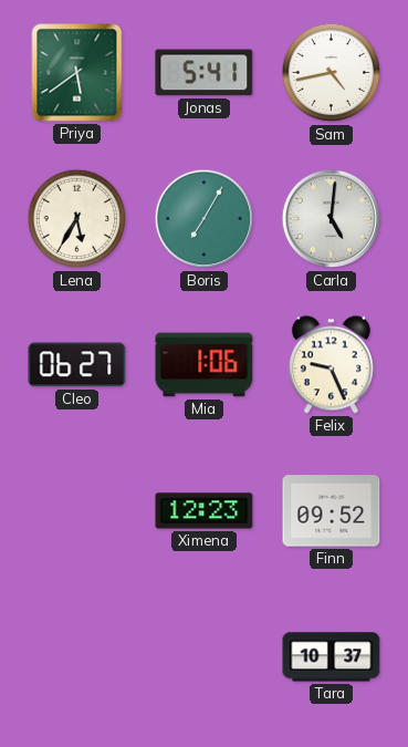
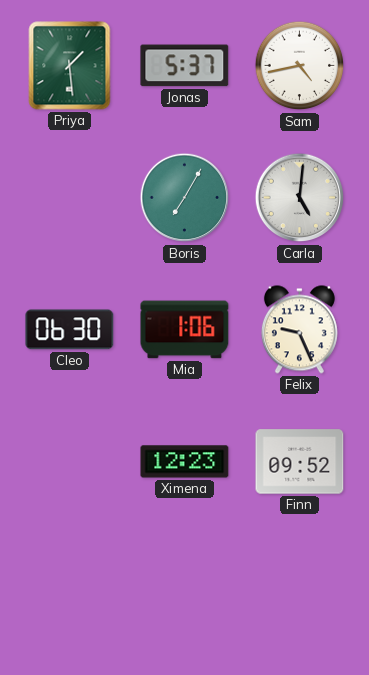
Priya: 5:39 -> 1:29
Jonas: 5:41 -> 5:37
Lena: 5:35 -> none
Cleo: 06:27 -> 06:30
Tara: 10:37 -> none
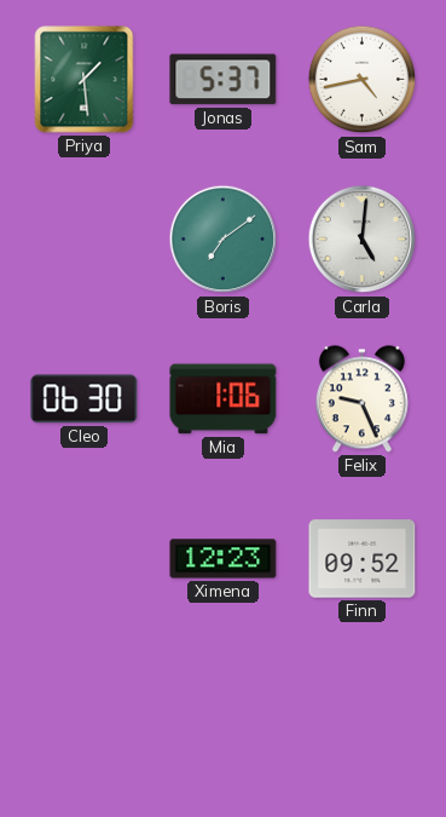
Boris: 7:05 -> 7:09
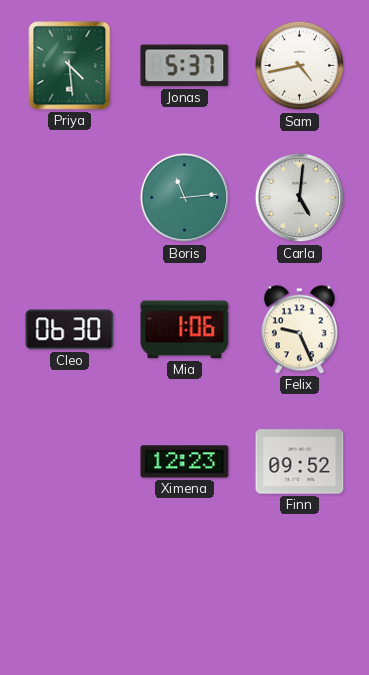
Priya: 1:29 -> 4:29
Boris: 7:09 -> 11:14
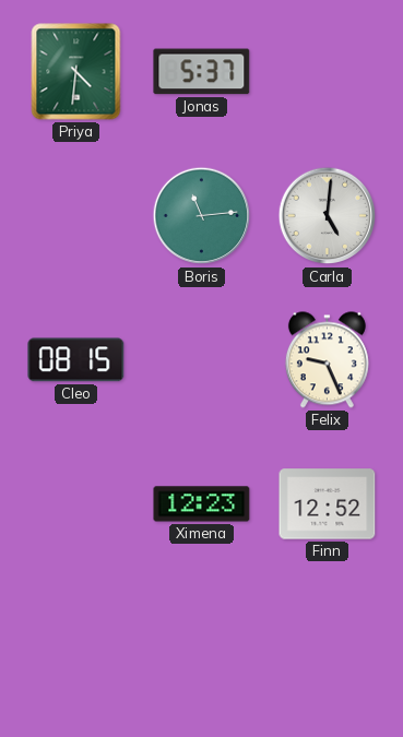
Priya: 4:29 -> 4:31
Sam: 4:43 -> none
Cleo: 06:30 -> 08:15
Mia: 1:06 -> none
Finn: 09:52 -> 12:52
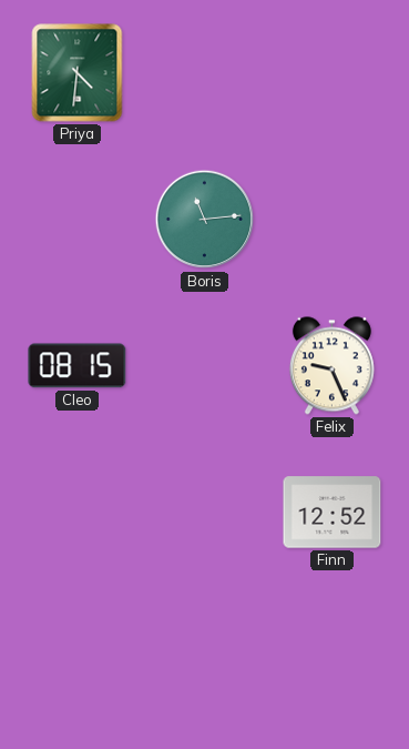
Jonas: 5:37 -> none
Carla: 5:01 -> none
Ximena: 12:23 -> none
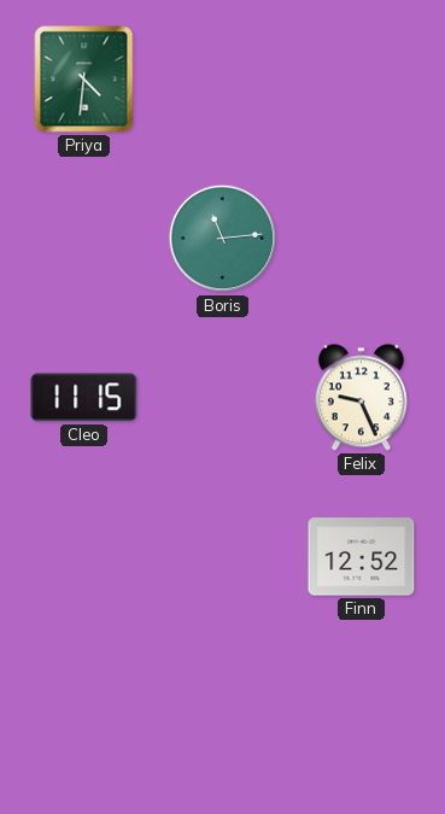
Cleo: 08:15 -> 11:15
